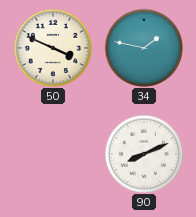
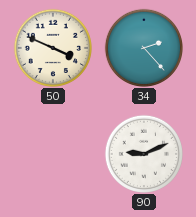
34: 1:47 -> 2:23
90: 8:11 -> 9:11
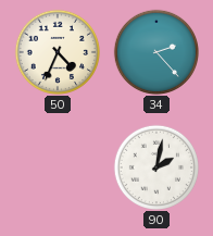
50: 3:49 -> 4:34
90: 9:11 -> 2:02
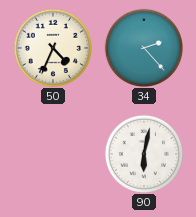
90: 2:02 -> 6:02
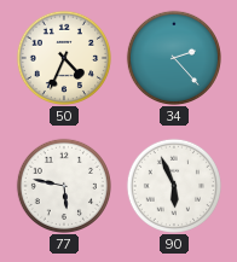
77: none -> 5:47
90: 6:02 -> 5:56
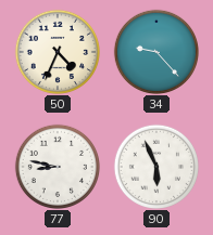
34: 2:23 -> 9:23
77: 5:47 -> 8:47
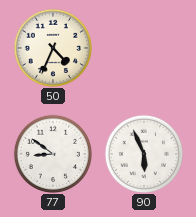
34: 9:23 -> none
77: 8:47 -> 8:51
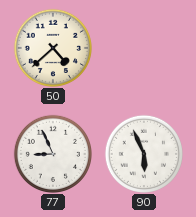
50: 4:34 -> 4:38
77: 8:51 -> 8:56
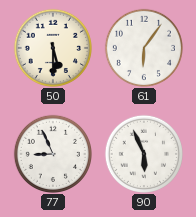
50: 4:38 -> 5:30
61: none -> 6:06
